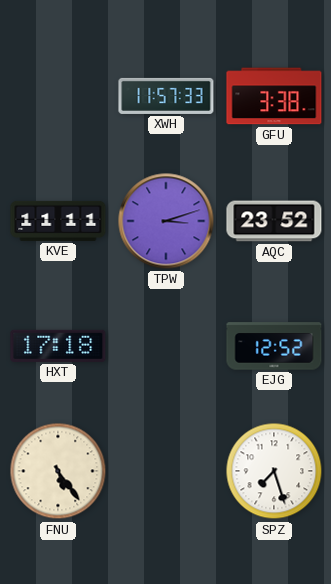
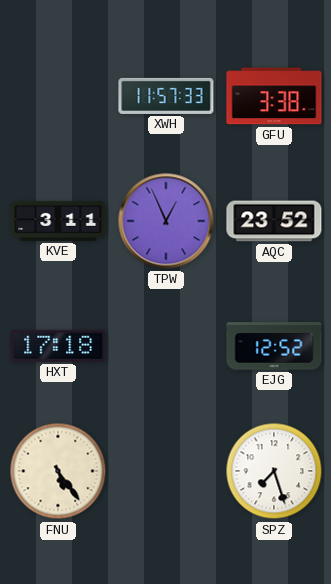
KVE: 11:11 -> 3:11
TPW: 3:12 -> 12:56
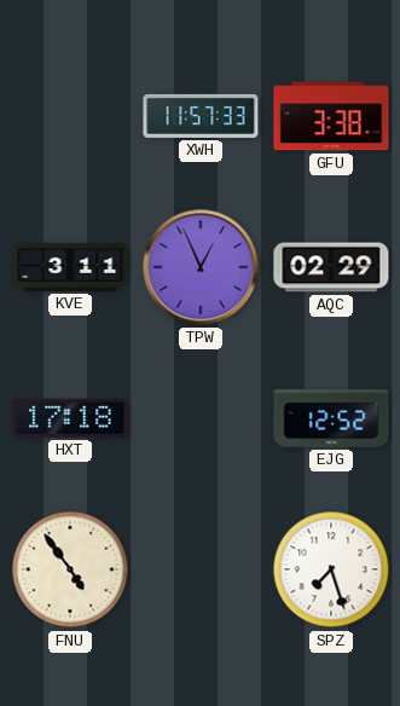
AQC: 23:52 -> 02:29
FNU: 5:24 -> 4:54
